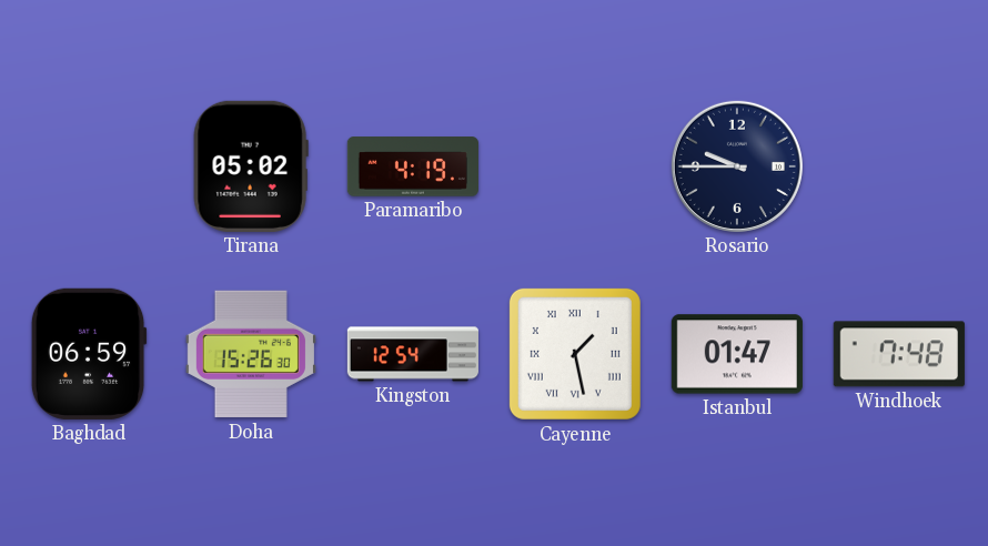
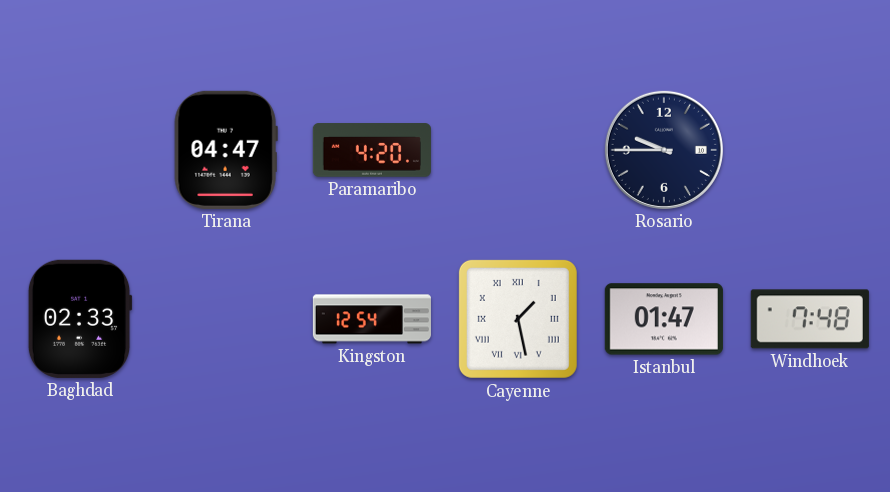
Tirana: 05:02 -> 04:47
Paramaribo: 4:19 -> 4:20
Baghdad: 06:59 -> 02:33
Doha: 15:26 -> none
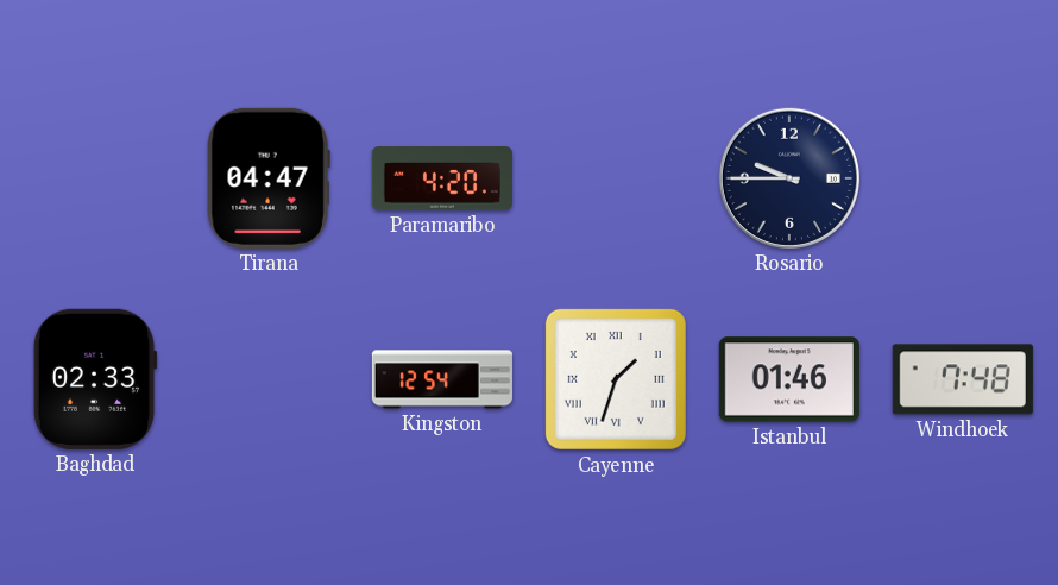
Cayenne: 1:28 -> 1:33
Istanbul: 01:47 -> 01:46
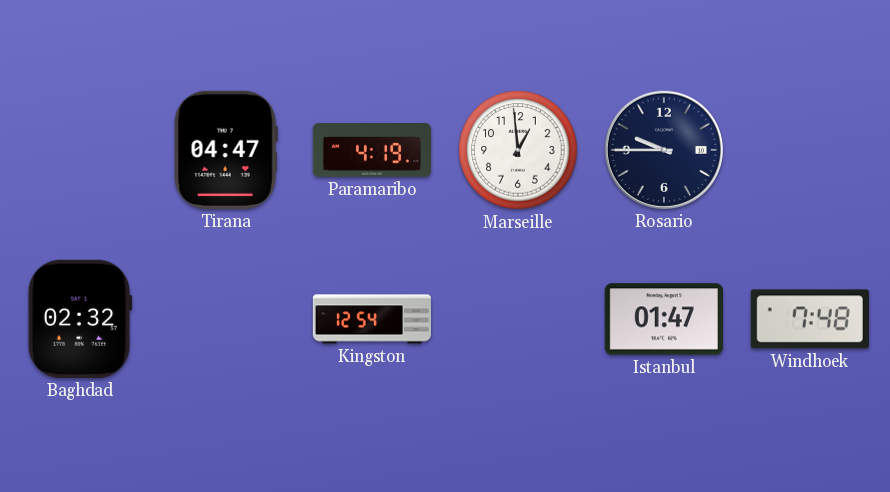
Paramaribo: 4:20 -> 4:19
Marseille: none -> 12:59
Baghdad: 02:33 -> 02:32
Cayenne: 1:33 -> none
Istanbul: 01:46 -> 01:47
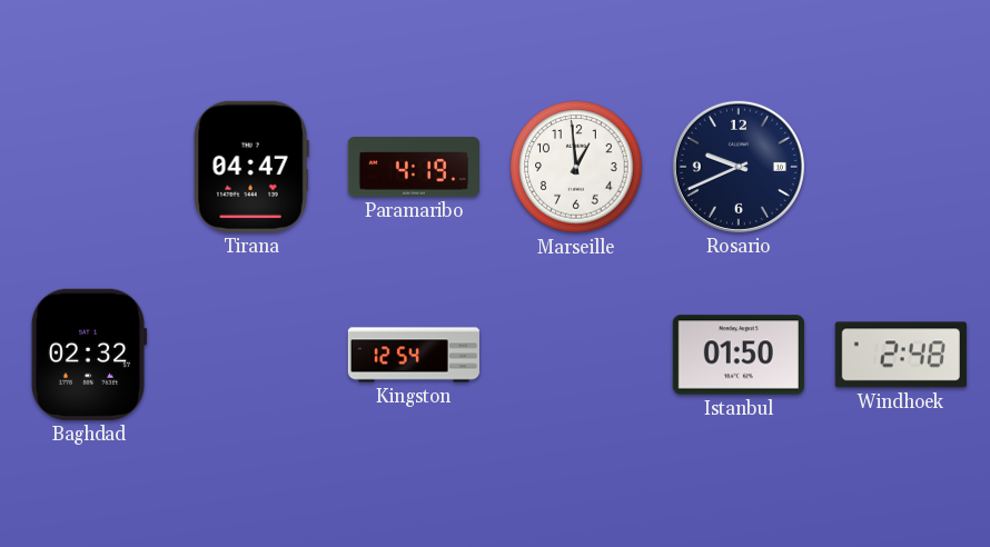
Rosario: 9:45 -> 9:41
Istanbul: 01:47 -> 01:50
Windhoek: 7:48 -> 2:48
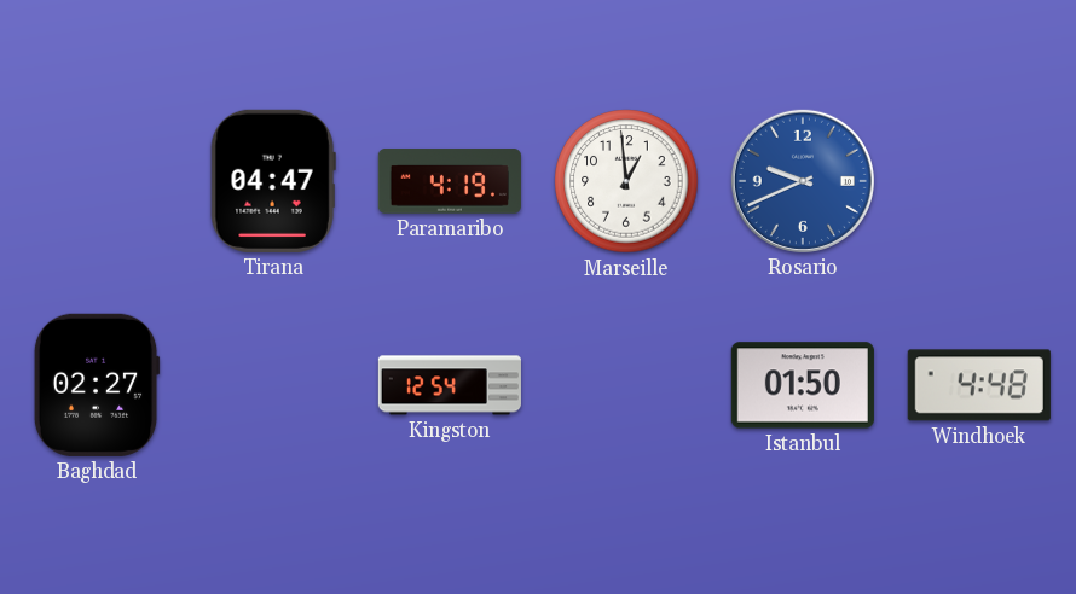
Rosario dial: navy -> blue
Baghdad: 02:32 -> 02:27
Windhoek: 2:48 -> 4:48
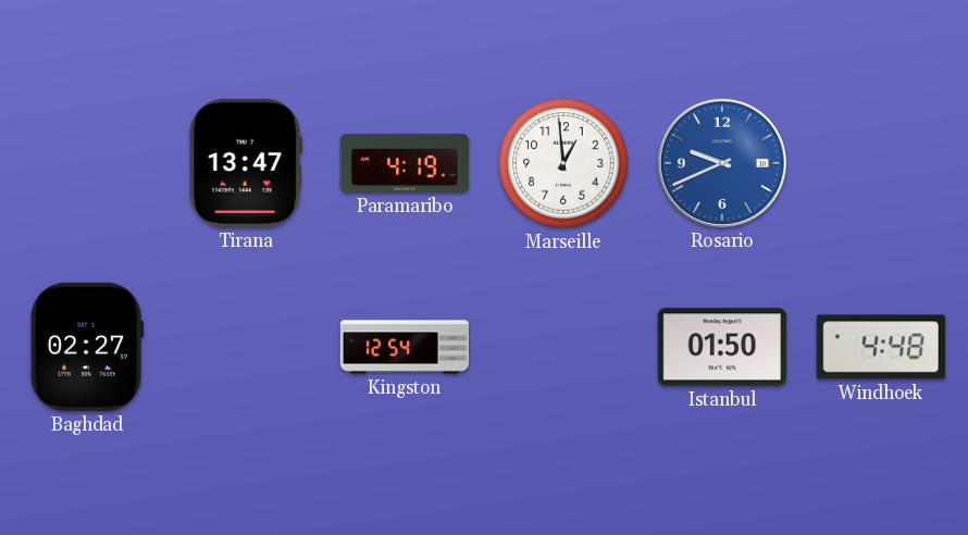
Tirana: 04:47 -> 13:47
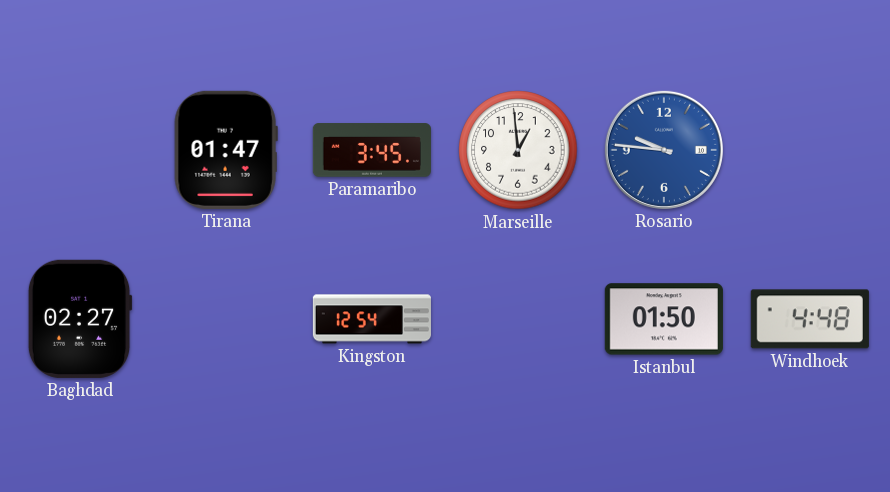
Tirana: 13:47 -> 01:47
Paramaribo: 4:19 -> 3:45
Rosario: 9:41 -> 9:46
